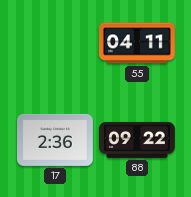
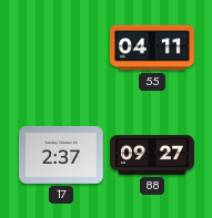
17: 2:36 -> 2:37
88: 09:22 -> 09:27
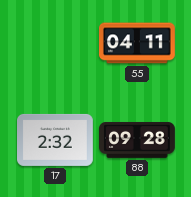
17: 2:37 -> 2:32
88: 09:27 -> 09:28
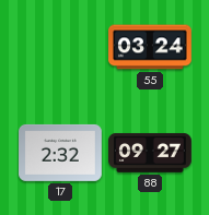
55: 04:11 -> 03:24
88: 09:28 -> 09:27
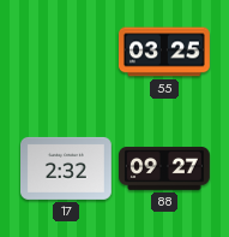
55: 03:24 -> 03:25
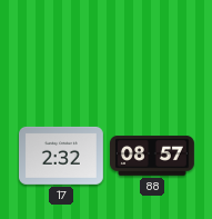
55: 03:25 -> none
88: 09:27 -> 08:57
